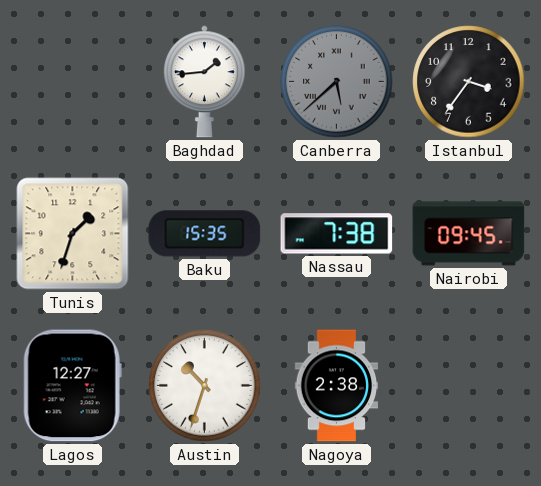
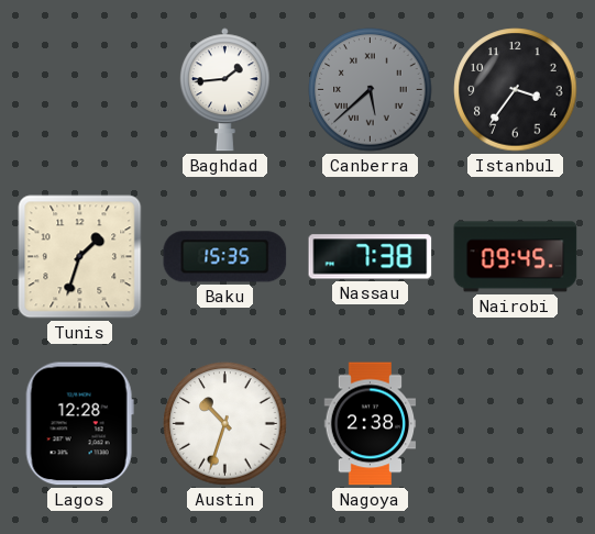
Lagos: 12:27 -> 12:28
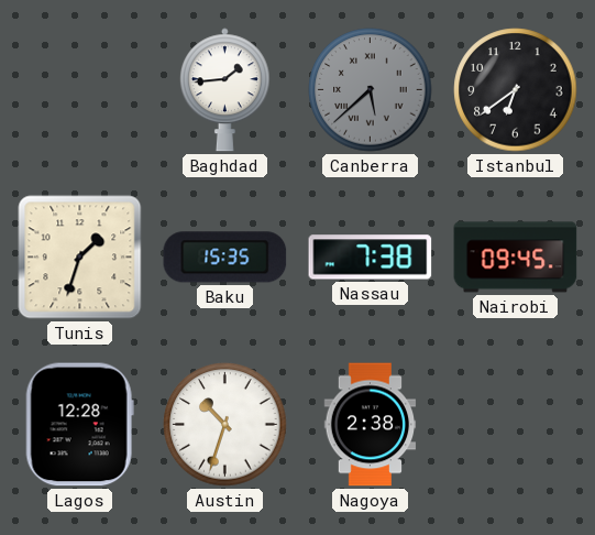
Istanbul: 3:36 -> 6:39
